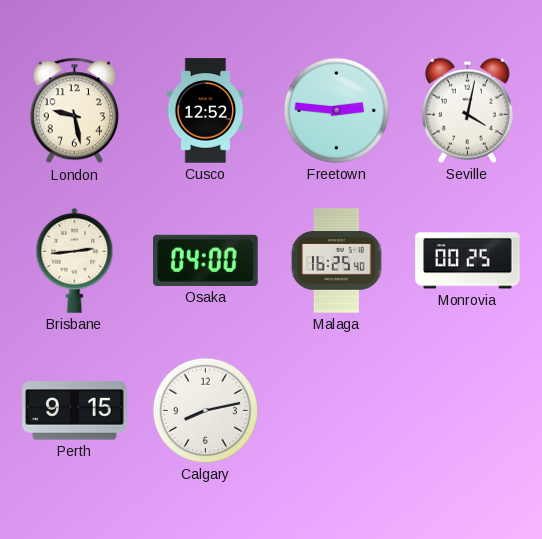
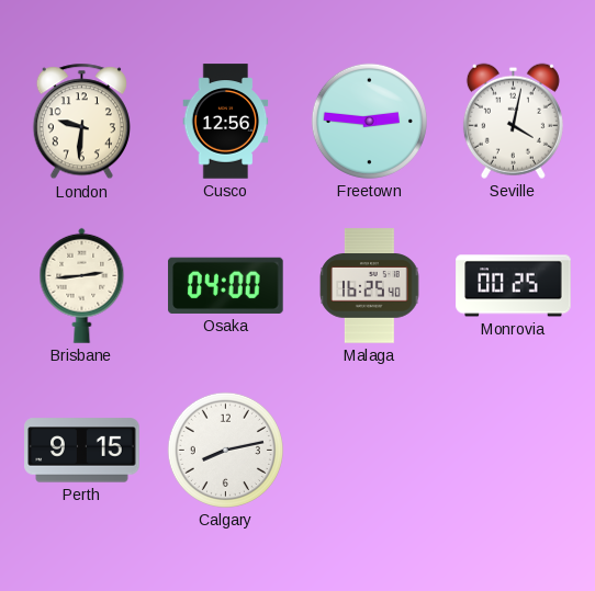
London: 9:28 -> 9:31
Cusco: 12:52 -> 12:56
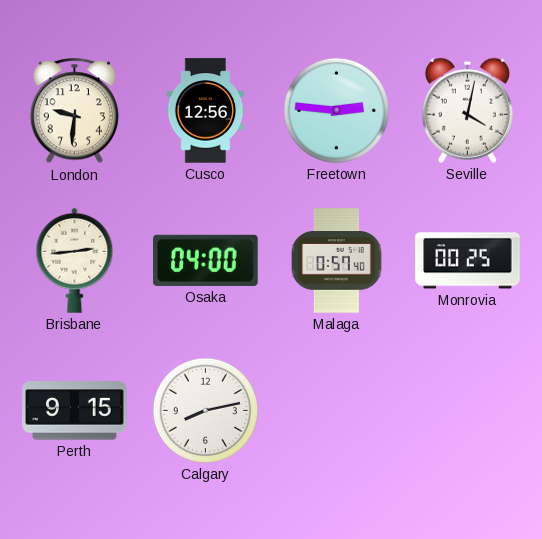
Malaga: 16:25 -> 0:57
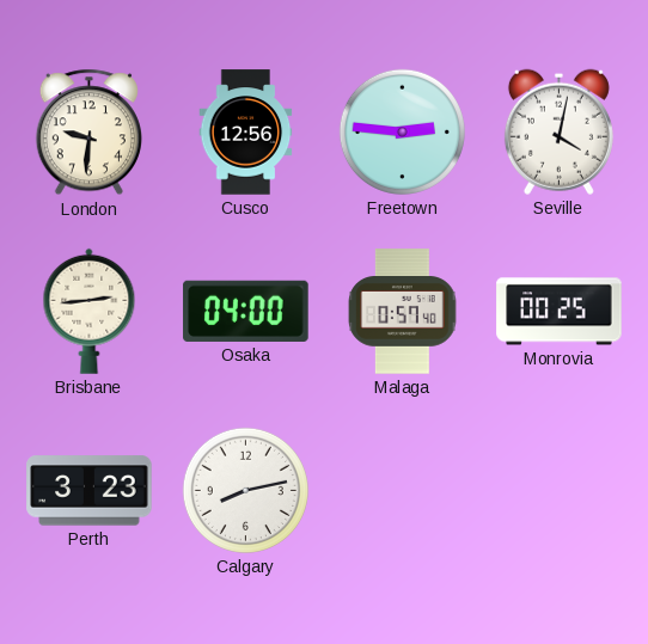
Perth: 9:15 -> 3:23
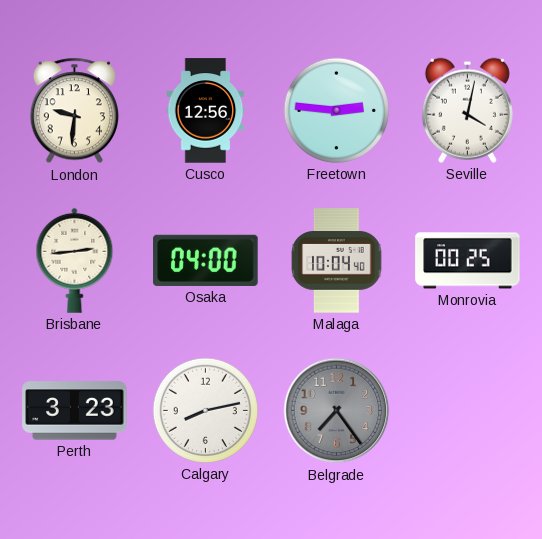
Malaga: 0:57 -> 10:04
Belgrade: none -> 7:24
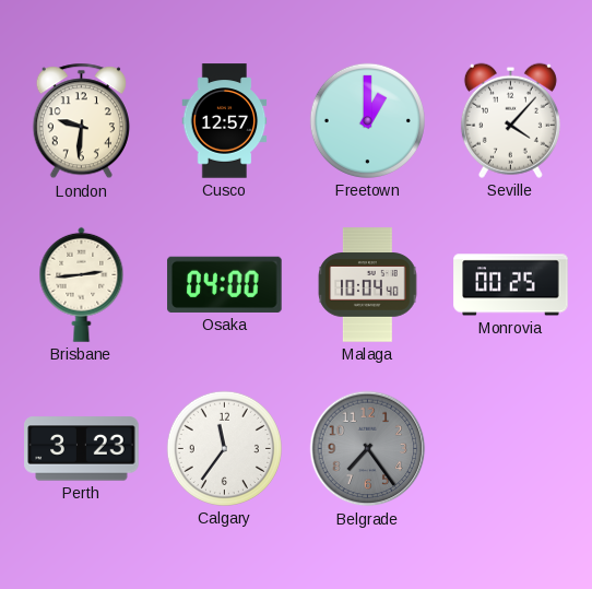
Cusco: 12:56 -> 12:57
Freetown: 2:46 -> 1:00
Seville: 4:02 -> 4:07
Calgary: 8:13 -> 11:36
